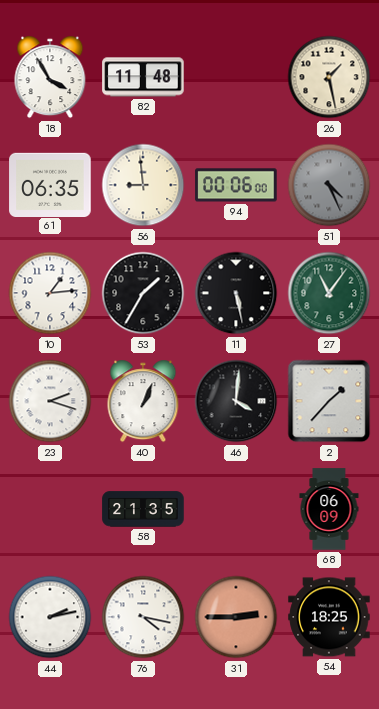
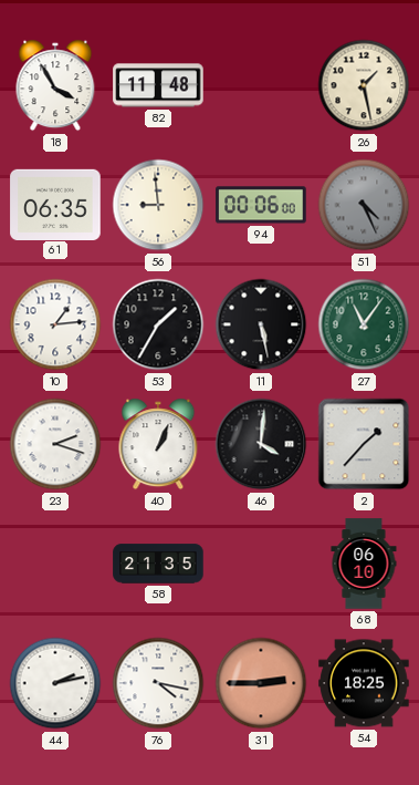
68: 06:09 -> 06:10
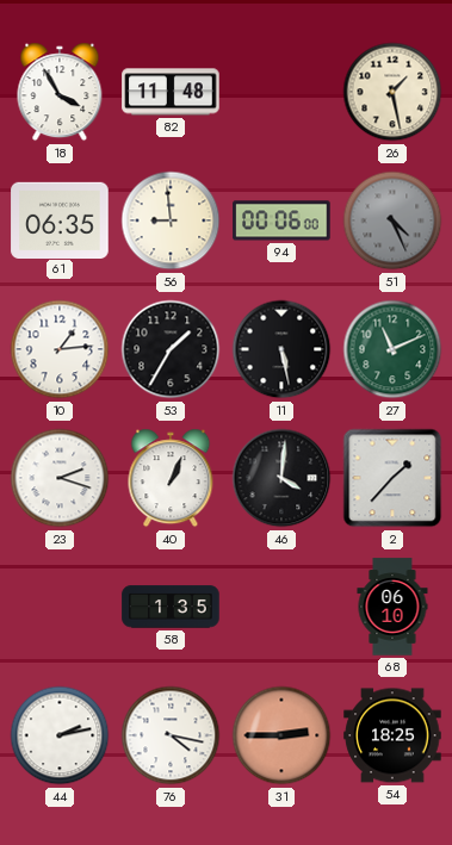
27: 11:06 -> 11:11
58: 21:35 -> 1:35
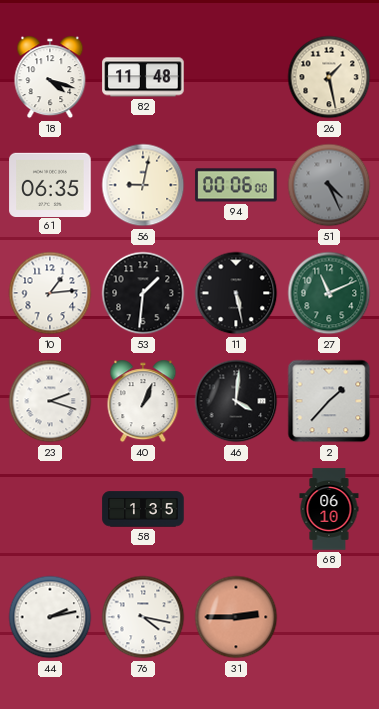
18: 3:55 -> 4:18
56: 8:59 -> 9:02
53: 1:35 -> 1:31
54: 18:25 -> none
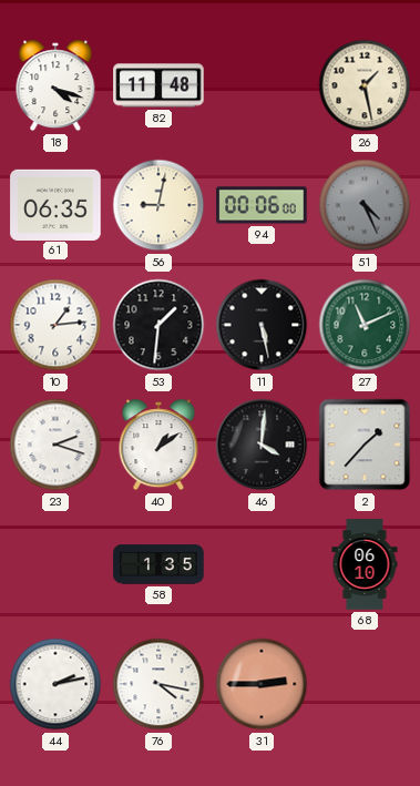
40: 1:04 -> 1:09
